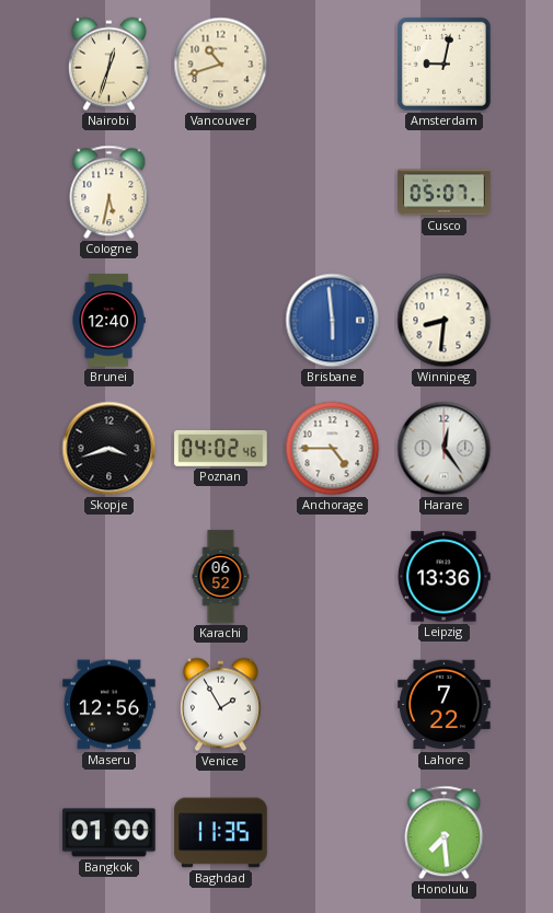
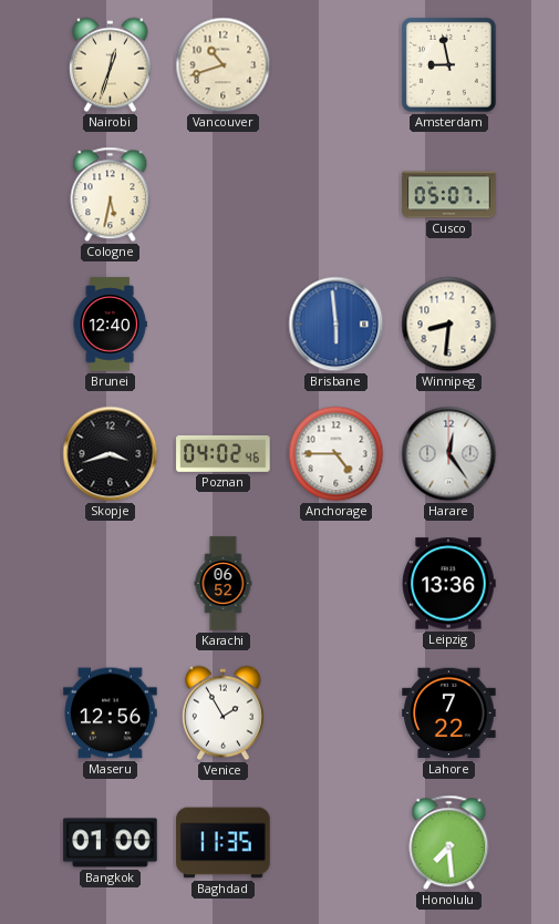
Amsterdam: 9:02 -> 8:58
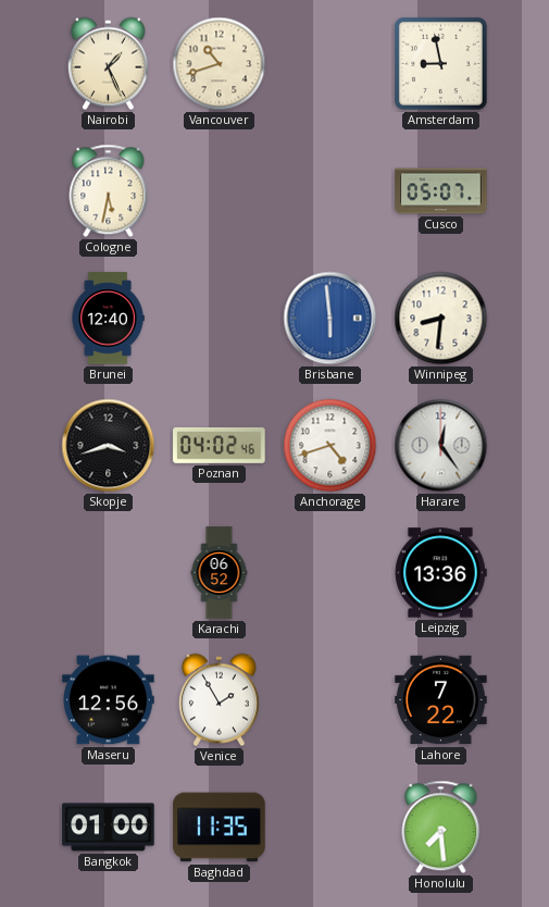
Nairobi: 12:33 -> 1:26
Anchorage: 4:45 -> 4:42
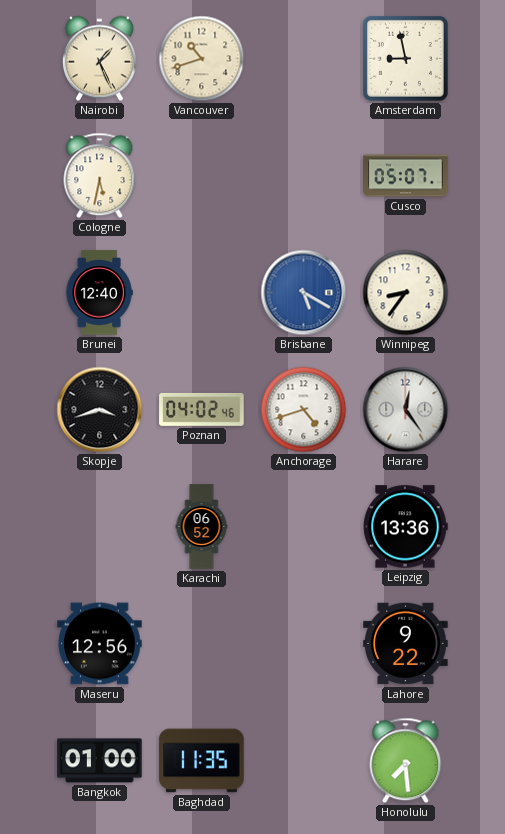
Brisbane: 5:59 -> 5:20
Winnipeg: 8:31 -> 8:36
Venice: 1:55 -> none
Lahore: 7:22 -> 9:22
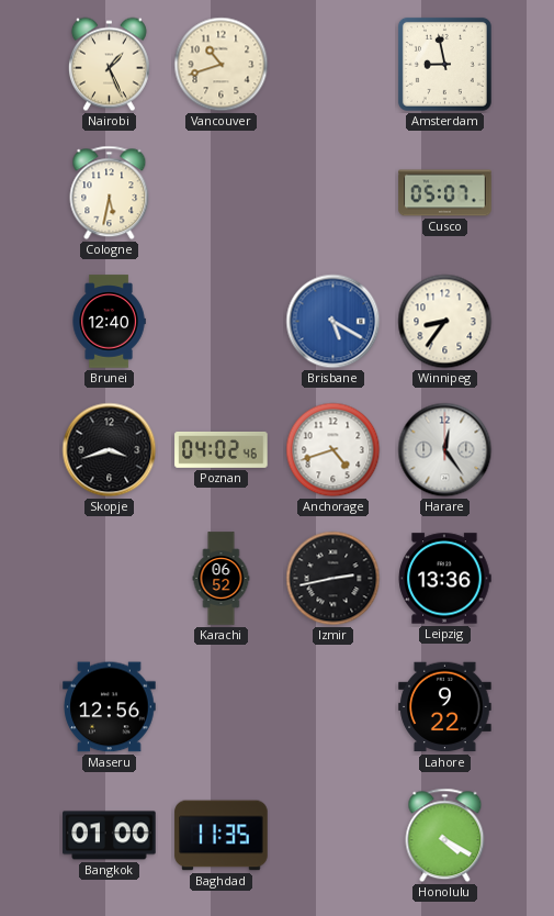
Izmir: none -> 2:43
Honolulu: 7:29 -> 4:20
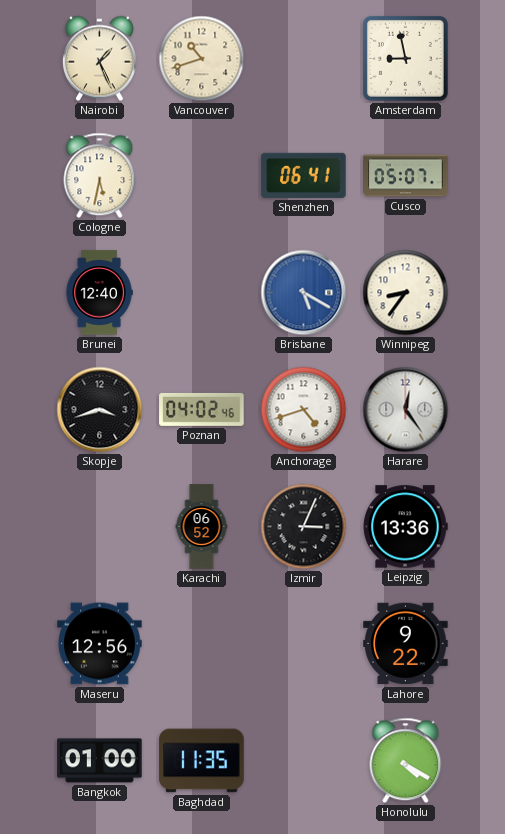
Shenzhen: none -> 06:41
Izmir: 2:43 -> 3:04
